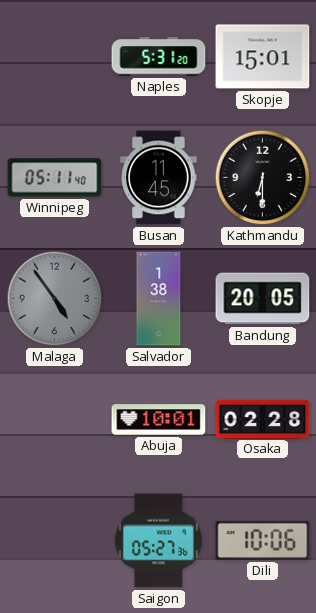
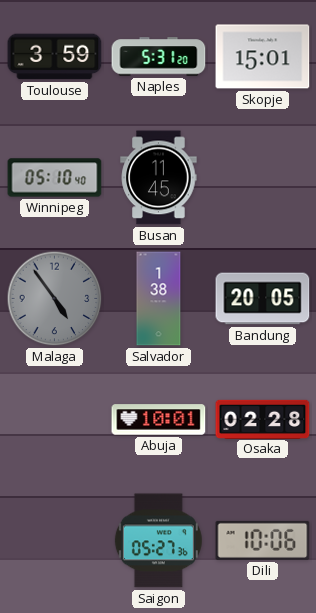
Toulouse: none -> 3:59
Winnipeg: 05:11 -> 05:10
Kathmandu: 6:30 -> none
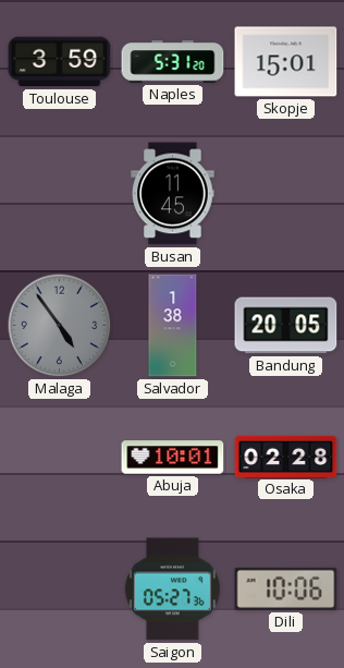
Winnipeg: 05:10 -> none
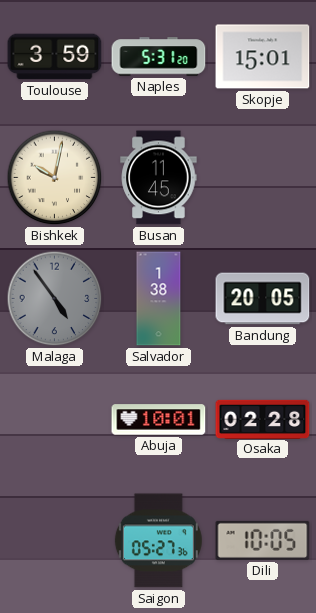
Bishkek: none -> 10:02
Dili: 10:06 -> 10:05
